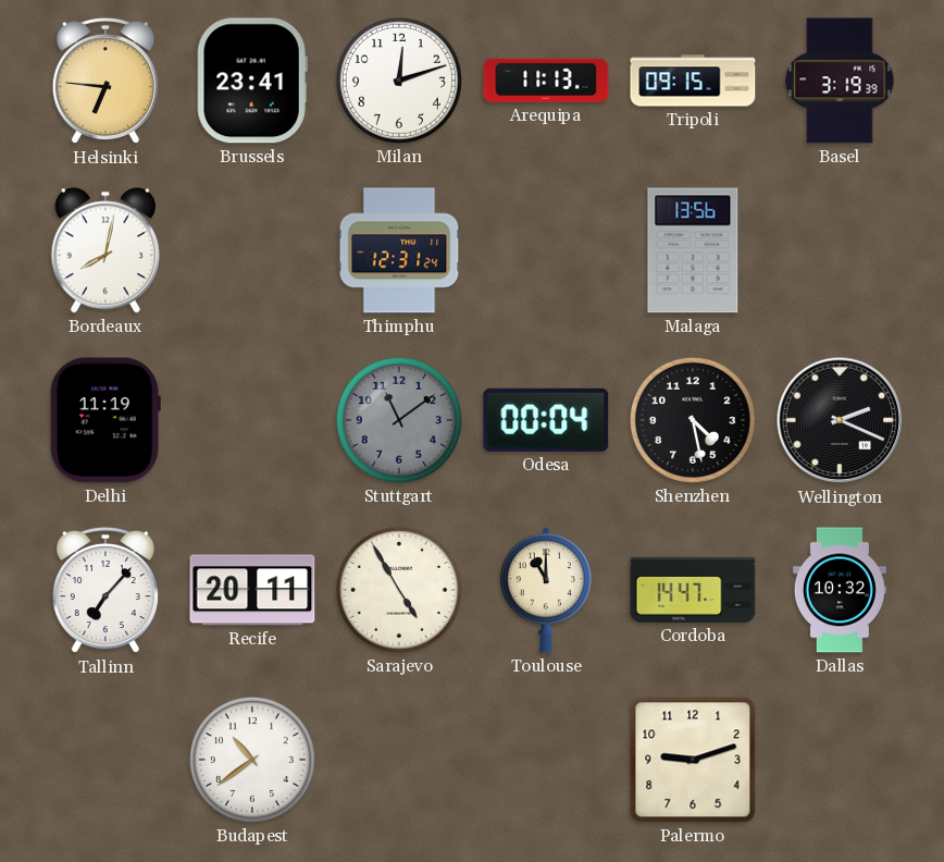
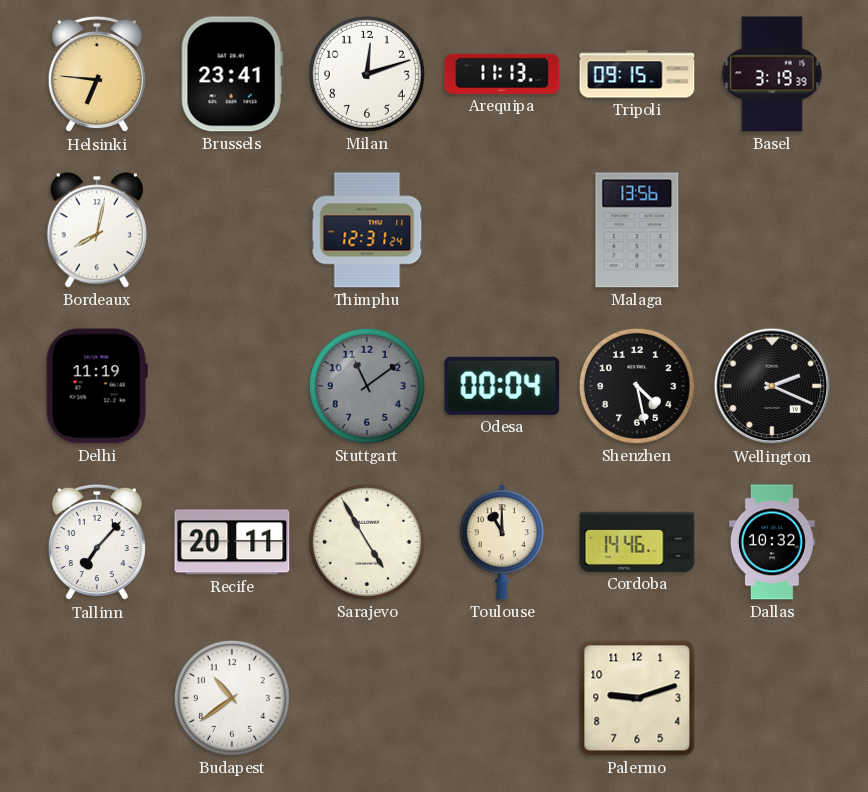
Cordoba: 14:47 -> 14:46
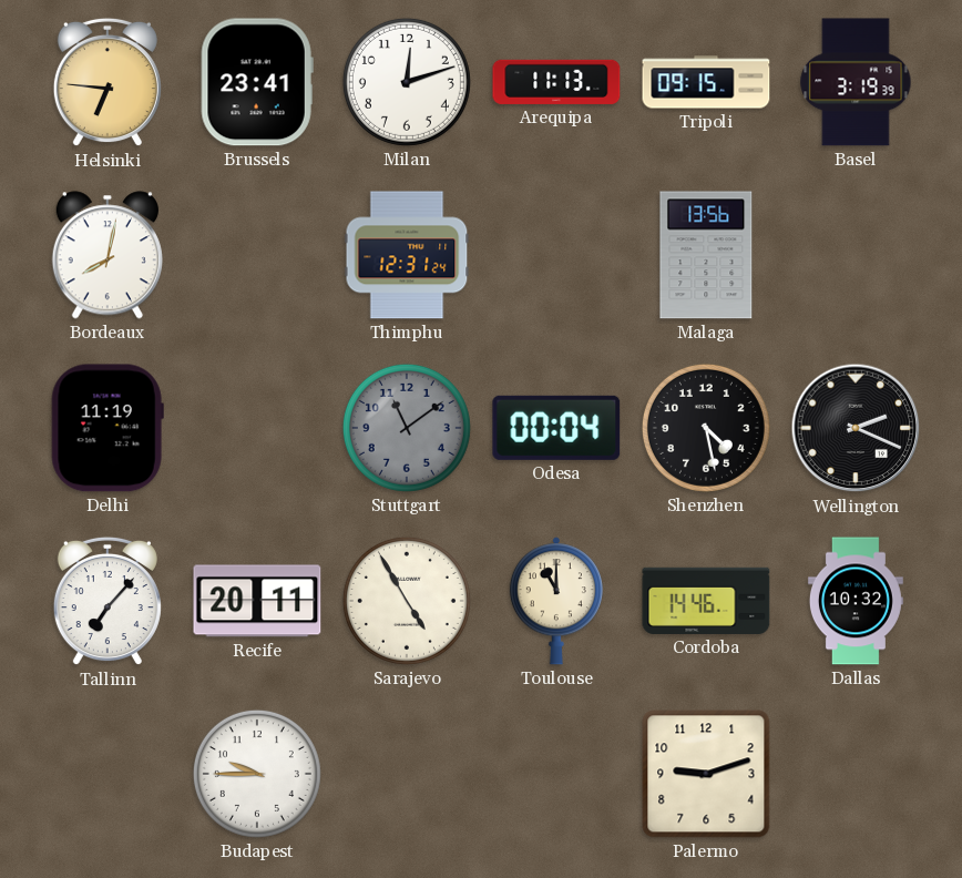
Budapest: 10:39 -> 9:45
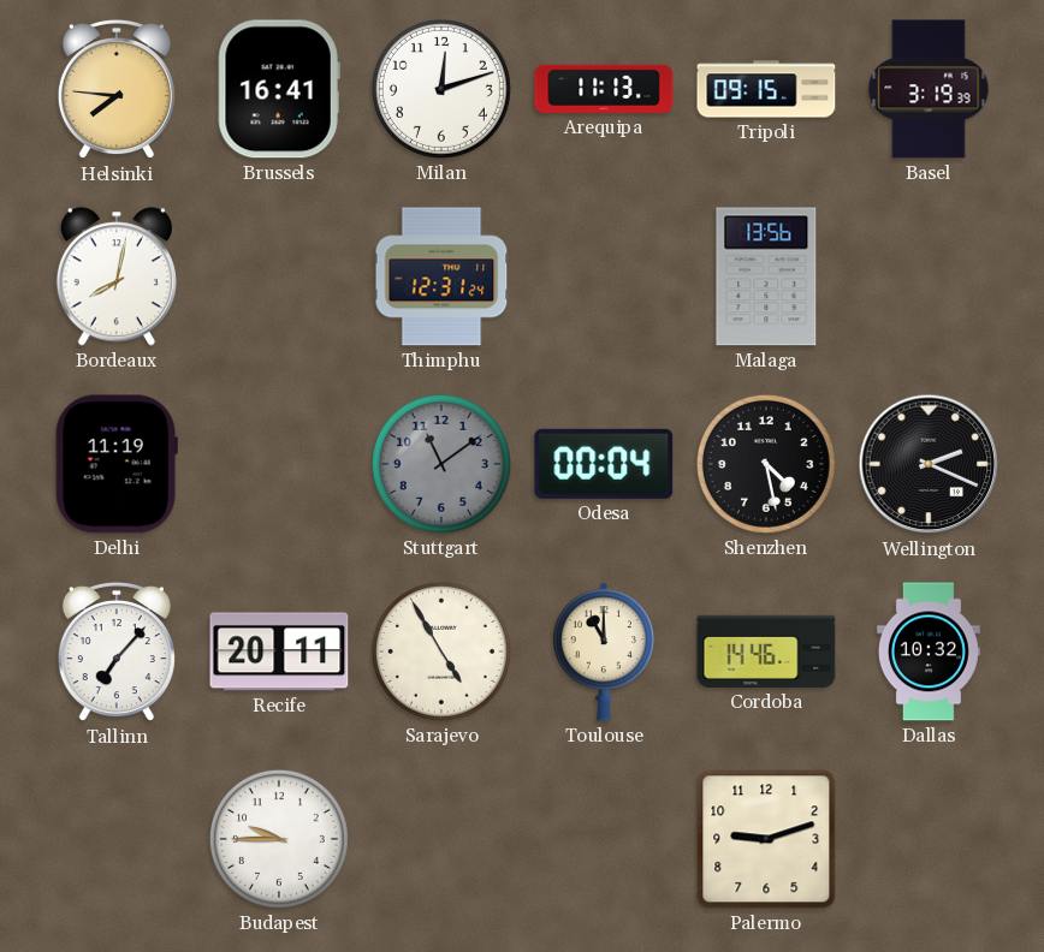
Helsinki: 6:46 -> 7:46
Brussels: 23:41 -> 16:41
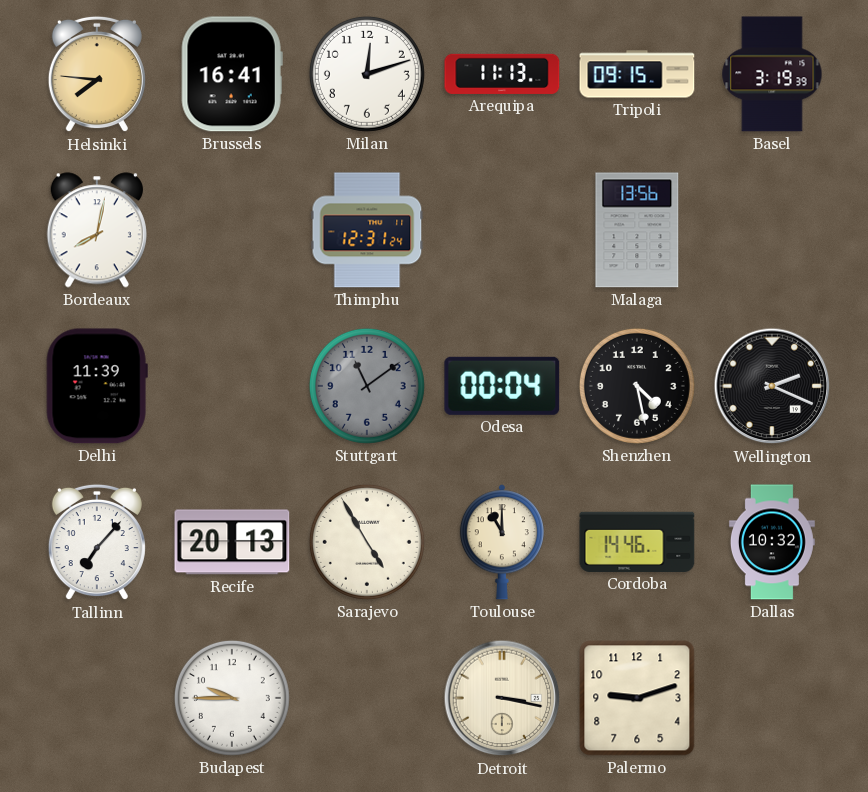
Delhi: 11:19 -> 11:39
Recife: 20:11 -> 20:13
Detroit: none -> 3:17
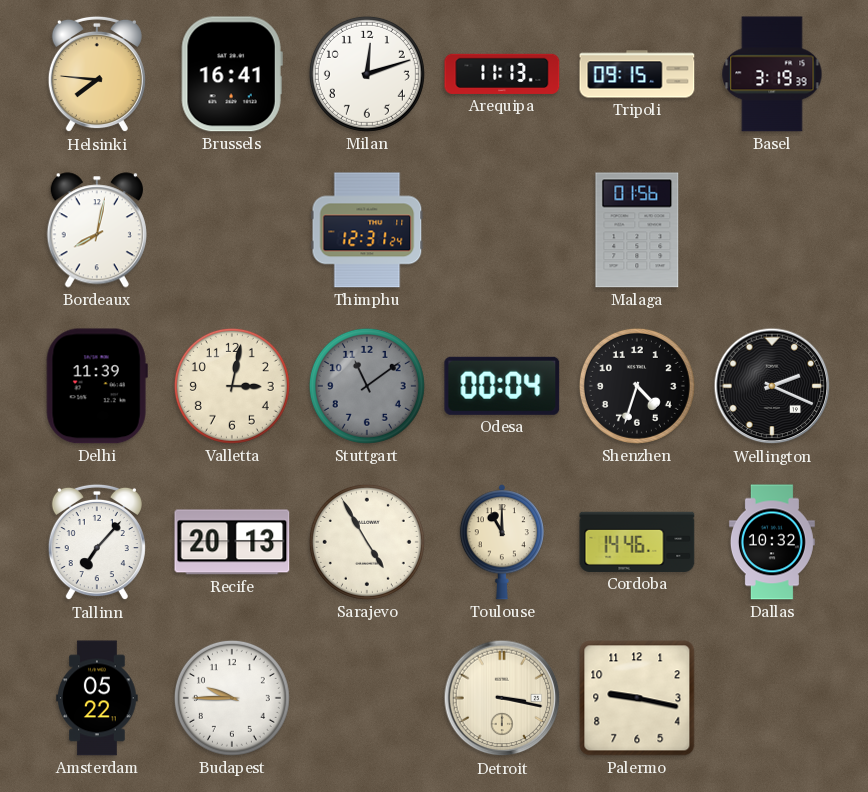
Malaga: 13:56 -> 01:56
Valletta: none -> 3:02
Shenzhen: 4:28 -> 4:33
Amsterdam: none -> 05:22
Palermo: 9:12 -> 9:17
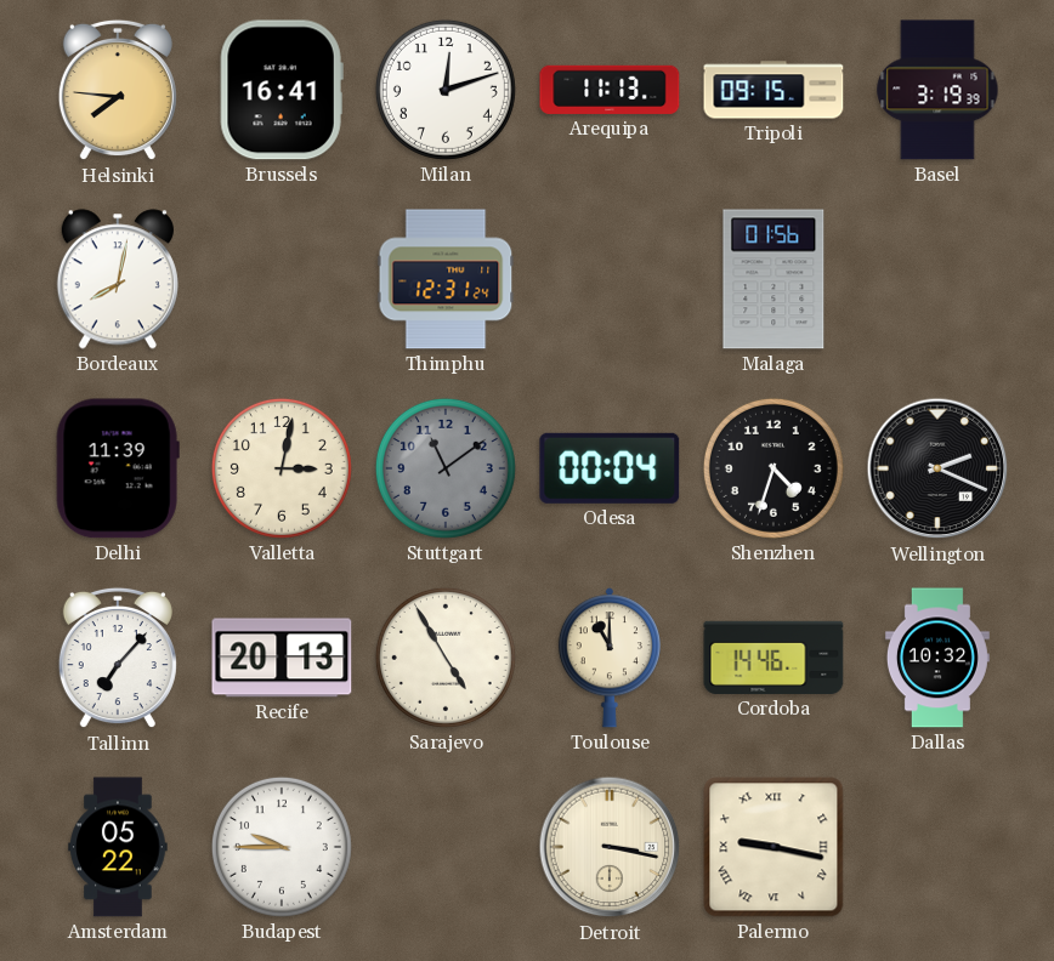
Palermo numerals: Arabic -> Roman
